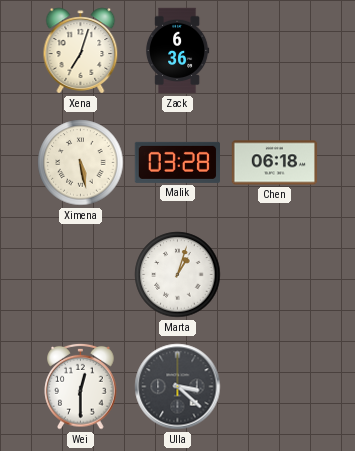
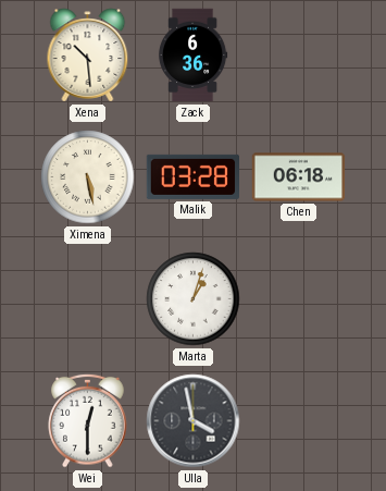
Xena: 7:03 -> 10:29
Ulla: 3:22 -> 3:58
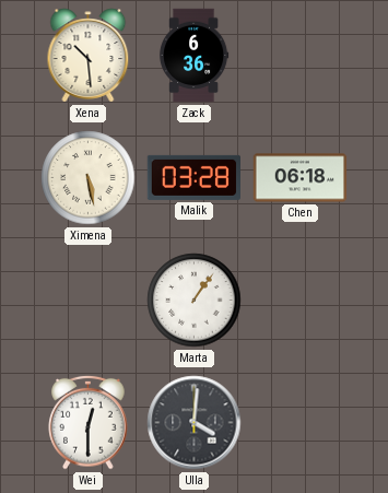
Marta: 1:03 -> 1:06
Ulla: 3:58 -> 4:01
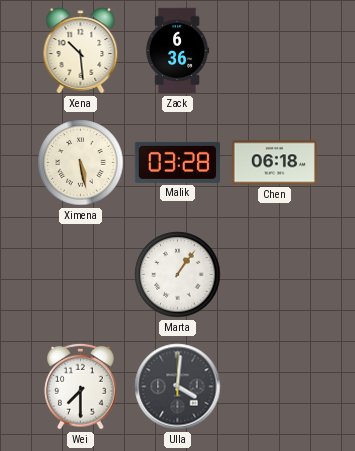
Wei: 12:30 -> 7:30
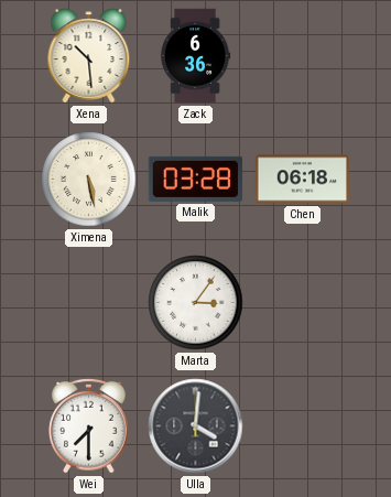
Marta: 1:06 -> 3:06
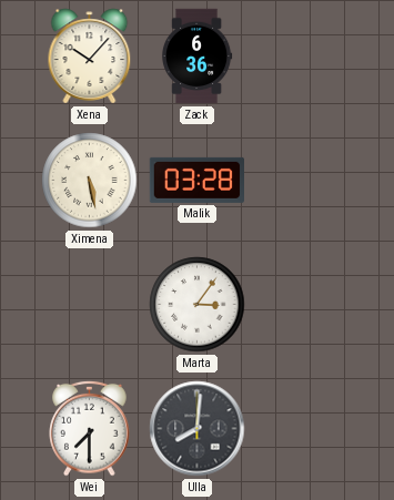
Xena: 10:29 -> 10:07
Chen: 06:18 -> none
Ulla: 4:01 -> 8:01
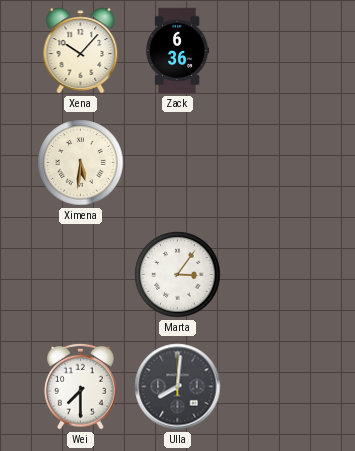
Ximena: 5:28 -> 5:31
Malik: 03:28 -> none
